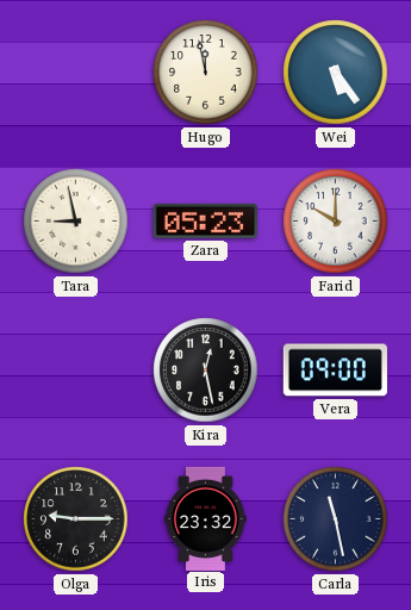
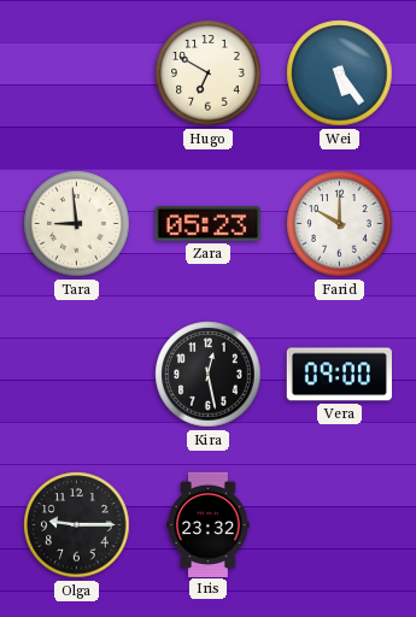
Hugo: 11:58 -> 6:50
Tara: 8:58 -> 8:59
Carla: 11:28 -> none
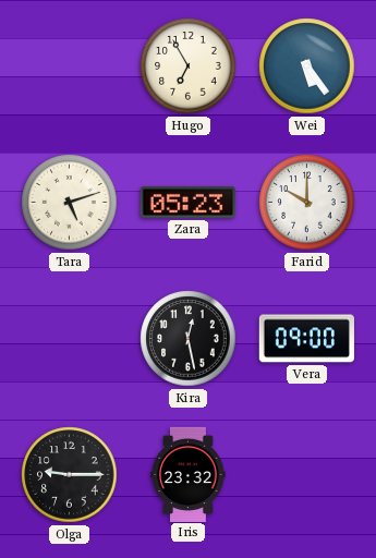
Hugo: 6:50 -> 6:55
Tara: 8:59 -> 5:12
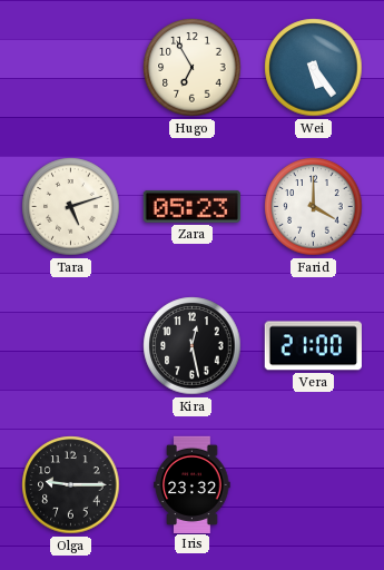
Farid: 10:00 -> 4:00
Vera: 09:00 -> 21:00
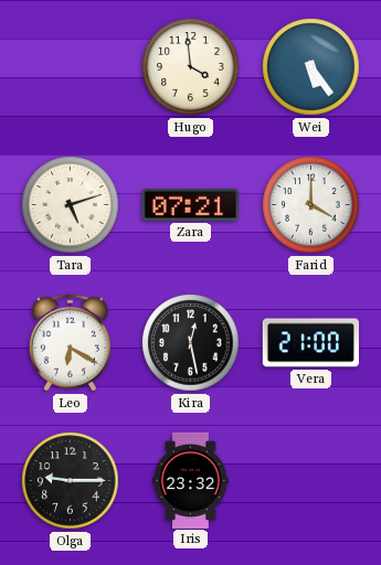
Hugo: 6:55 -> 3:59
Zara: 05:23 -> 07:21
Leo: none -> 6:20
